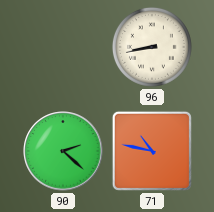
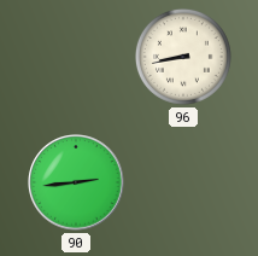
90: 2:22 -> 2:44
71: 10:47 -> none
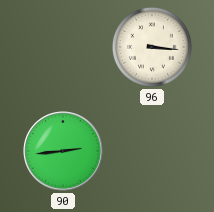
96: 8:43 -> 3:16
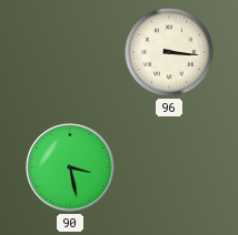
90: 2:44 -> 3:28
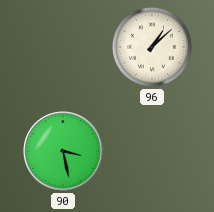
96: 3:16 -> 1:08
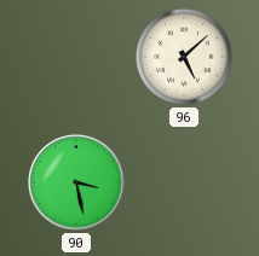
96: 1:08 -> 5:08
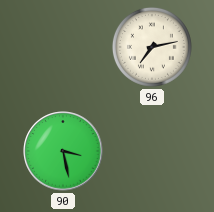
96: 5:08 -> 7:13
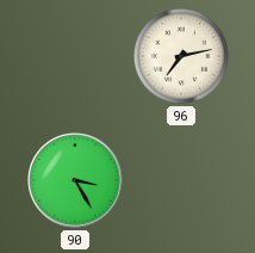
90: 3:28 -> 3:25
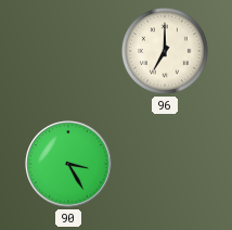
96: 7:13 -> 7:00
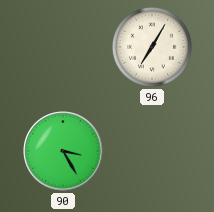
96: 7:00 -> 7:05
